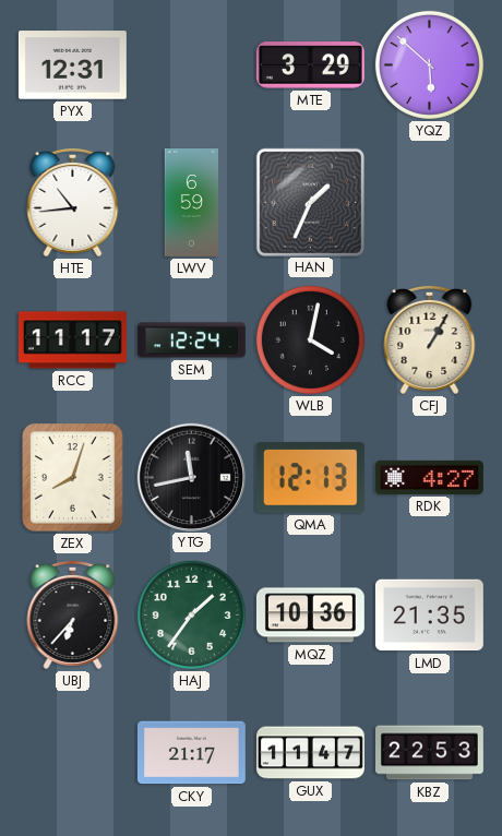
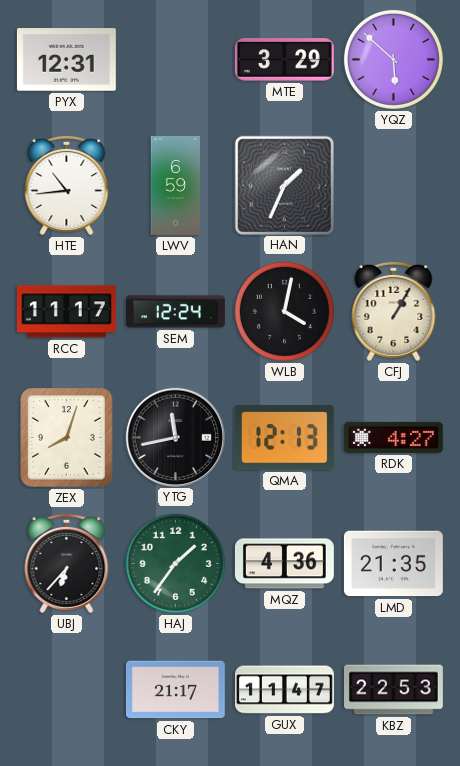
MQZ: 10:36 -> 4:36
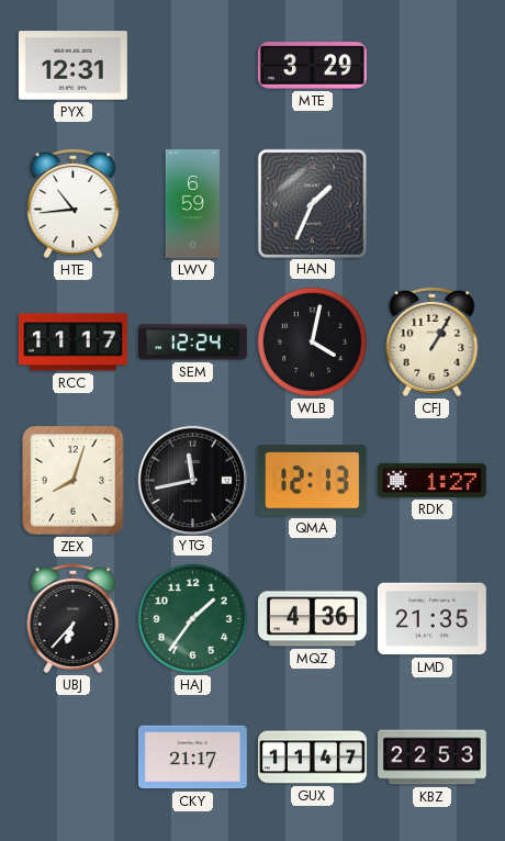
YQZ: 5:52 -> none
RDK: 4:27 -> 1:27
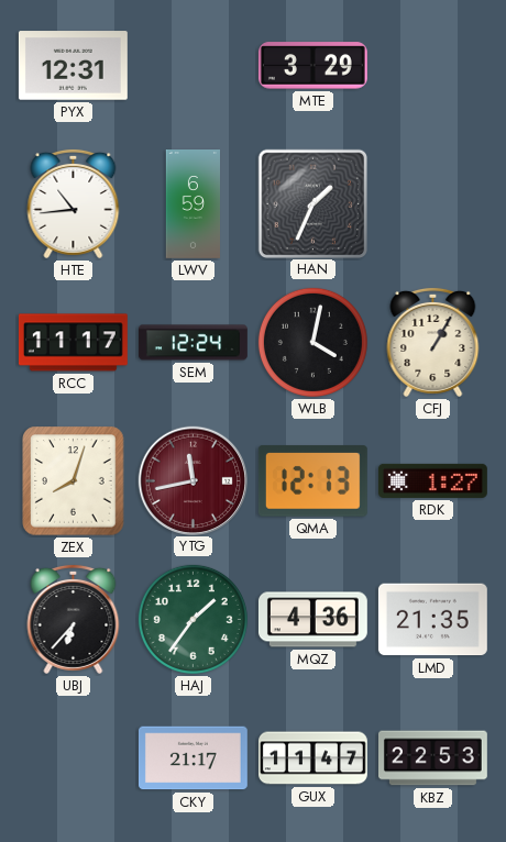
YTG dial: black -> burgundy
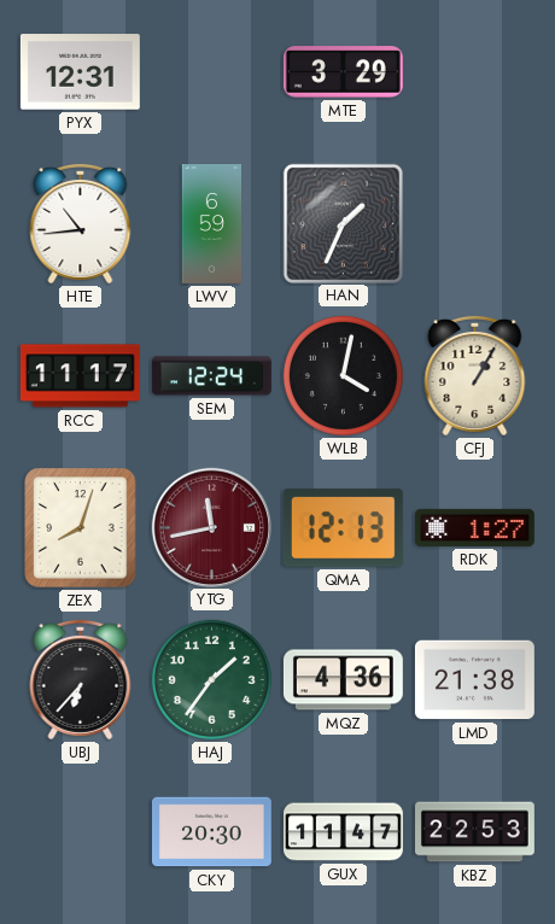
LMD: 21:35 -> 21:38
CKY: 21:17 -> 20:30
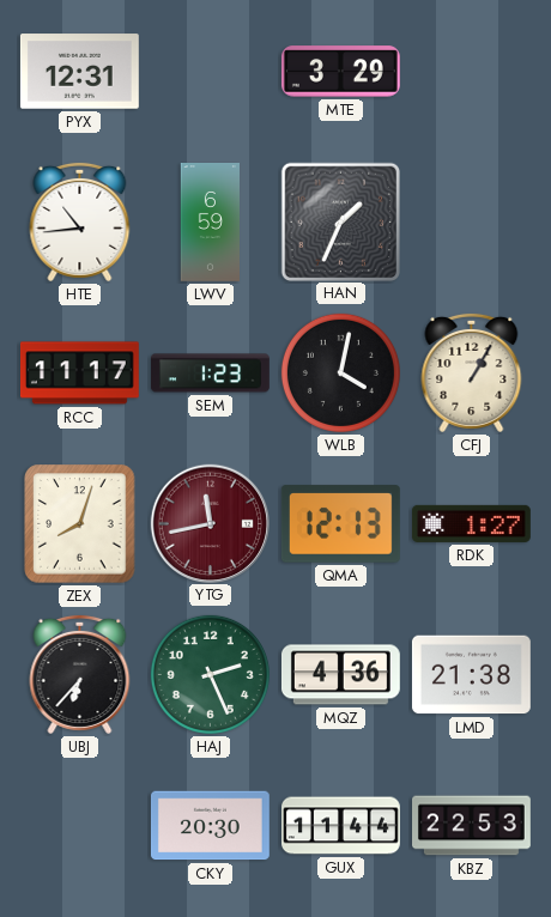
SEM: 12:24 -> 1:23
HAJ: 1:36 -> 2:26
GUX: 11:47 -> 11:44
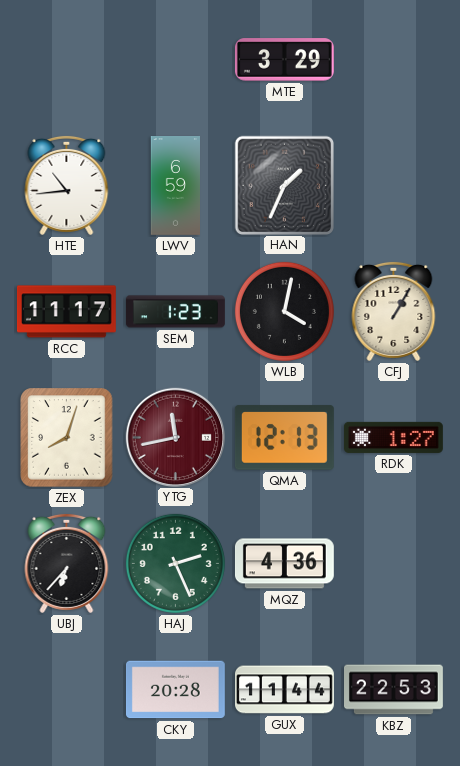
PYX: 12:31 -> none
LMD: 21:38 -> none
CKY: 20:30 -> 20:28
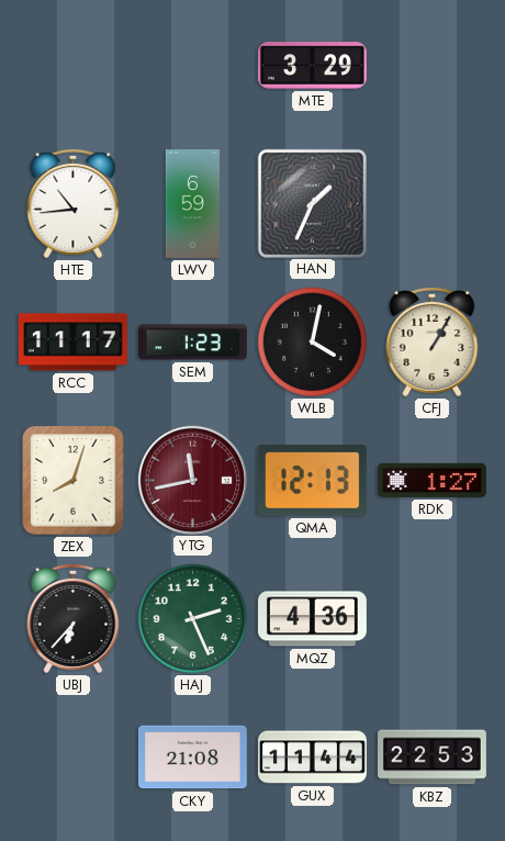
CKY: 20:28 -> 21:08
